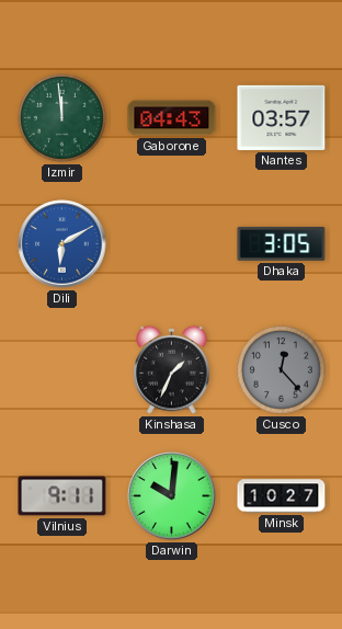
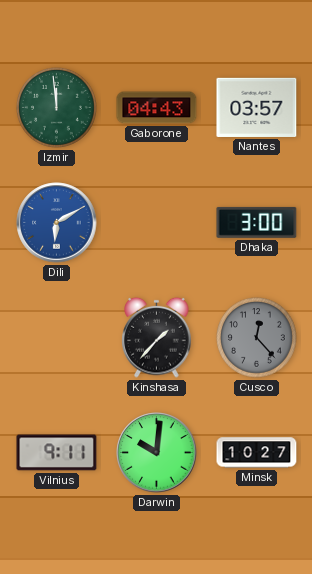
Dhaka: 3:05 -> 3:00
Kinshasa: 1:34 -> 1:37
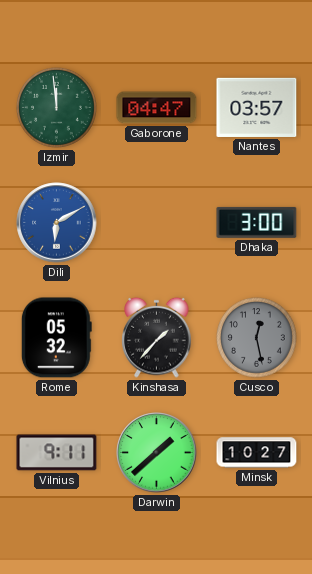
Gaborone: 04:43 -> 04:47
Rome: none -> 05:32
Cusco: 12:23 -> 12:28
Darwin: 10:01 -> 1:38
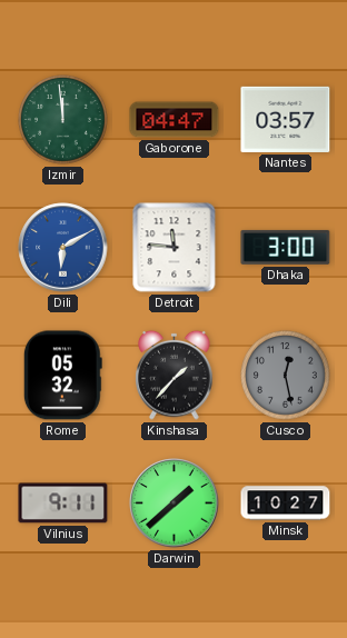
Detroit: none -> 11:46
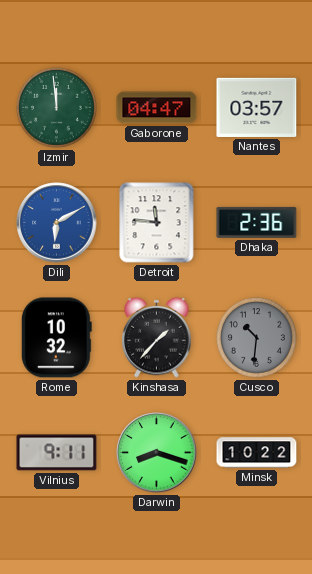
Dhaka: 3:00 -> 2:36
Rome: 05:32 -> 10:32
Cusco: 12:28 -> 10:31
Darwin: 1:38 -> 8:18
Minsk: 10:27 -> 10:22
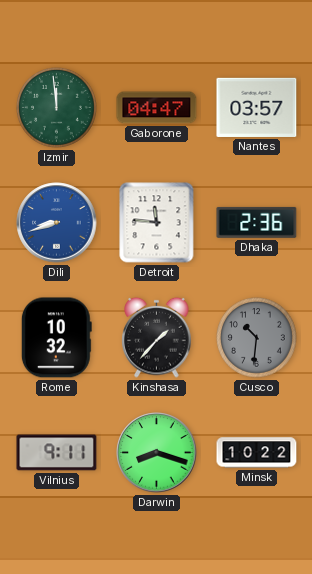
Dili: 6:10 -> 8:42
